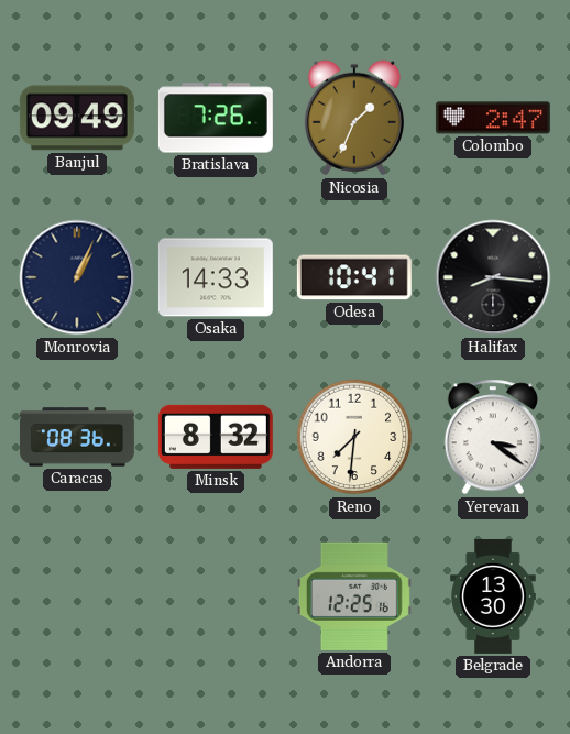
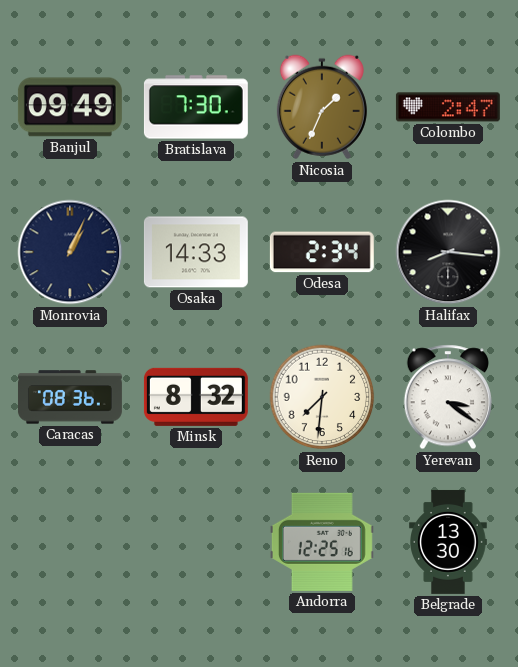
Bratislava: 7:26 -> 7:30
Odesa: 10:41 -> 2:34
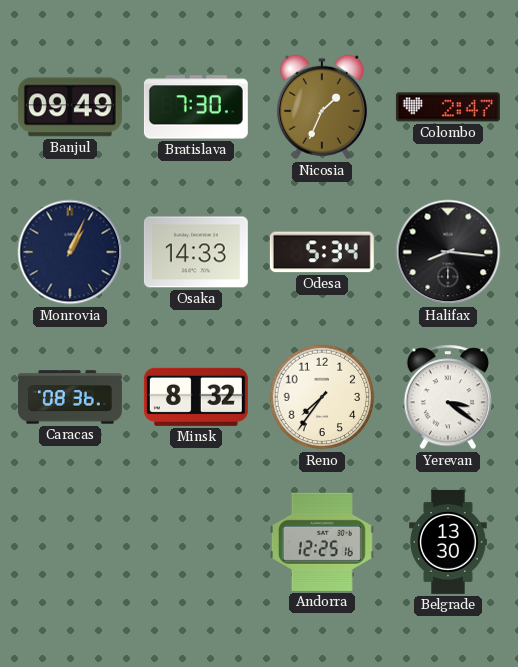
Odesa: 2:34 -> 5:34
Reno: 7:31 -> 7:36
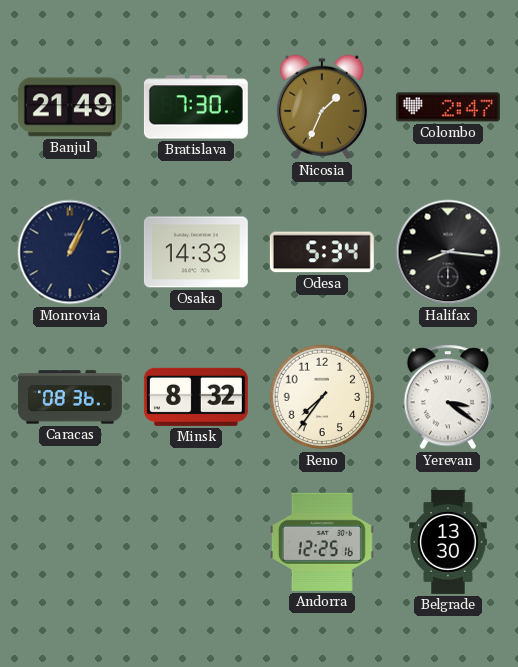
Banjul: 09:49 -> 21:49
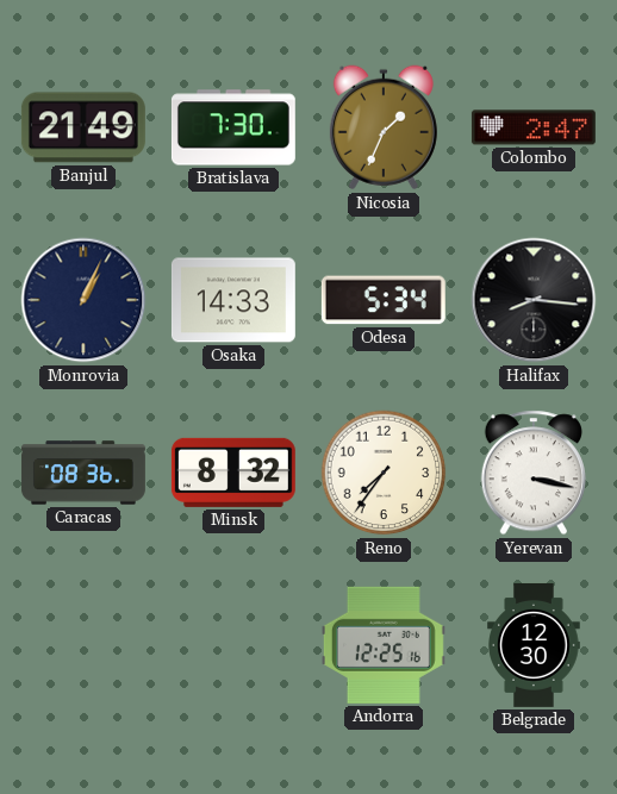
Yerevan: 3:21 -> 3:17
Belgrade: 13:30 -> 12:30
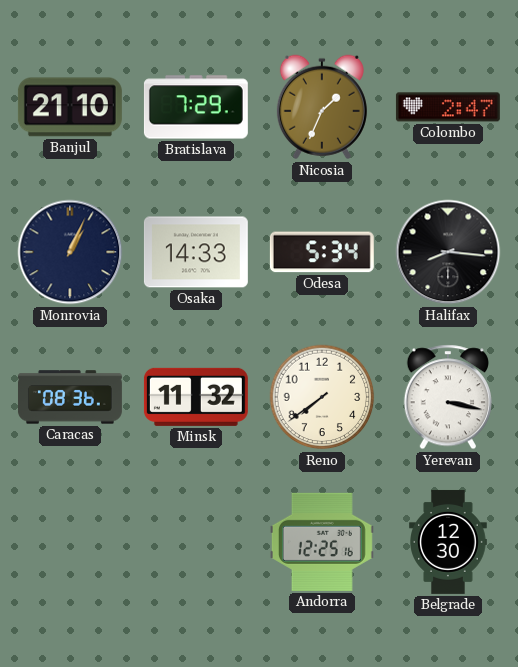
Banjul: 21:49 -> 21:10
Bratislava: 7:30 -> 7:29
Minsk: 8:32 -> 11:32
Reno: 7:36 -> 7:39
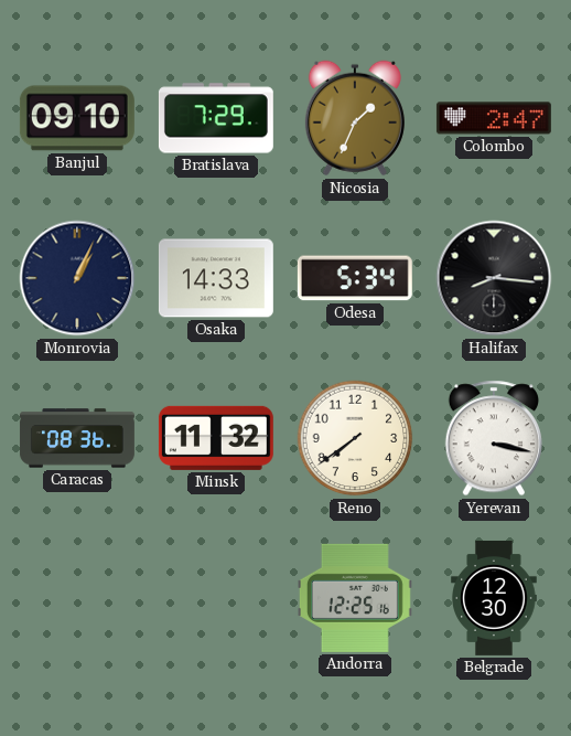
Banjul: 21:10 -> 09:10
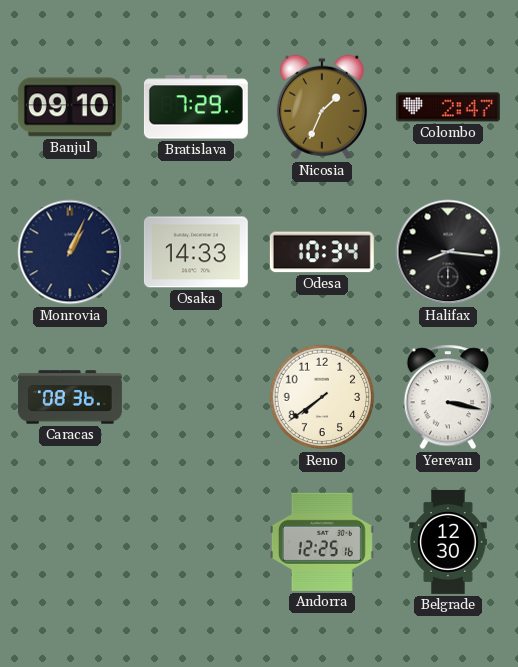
Odesa: 5:34 -> 10:34
Minsk: 11:32 -> none
